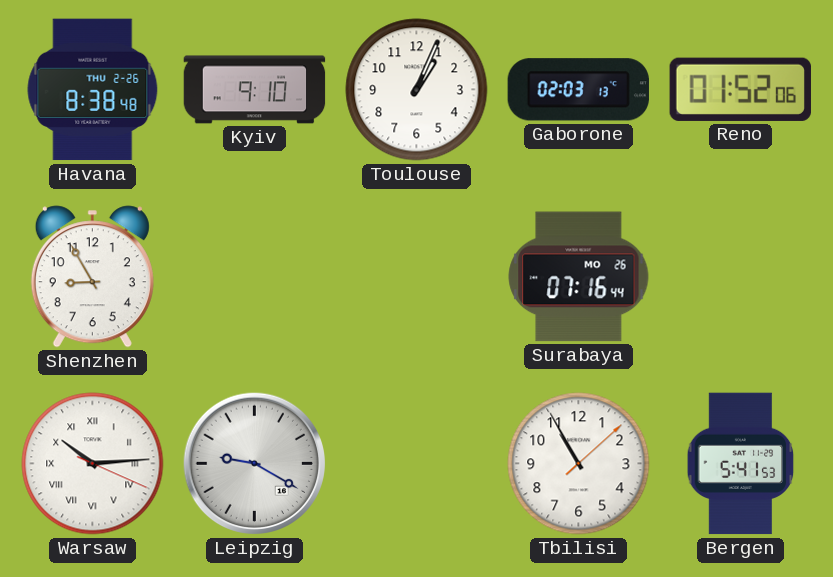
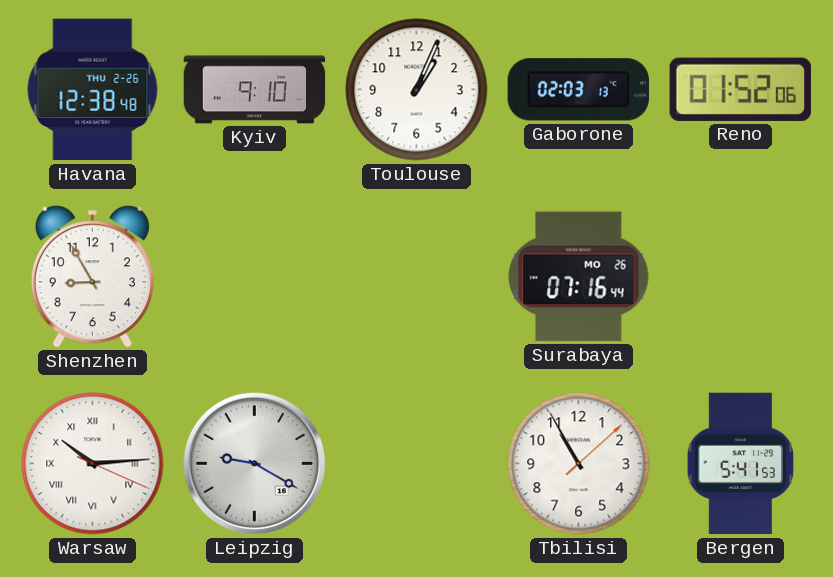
Havana: 8:38 -> 12:38
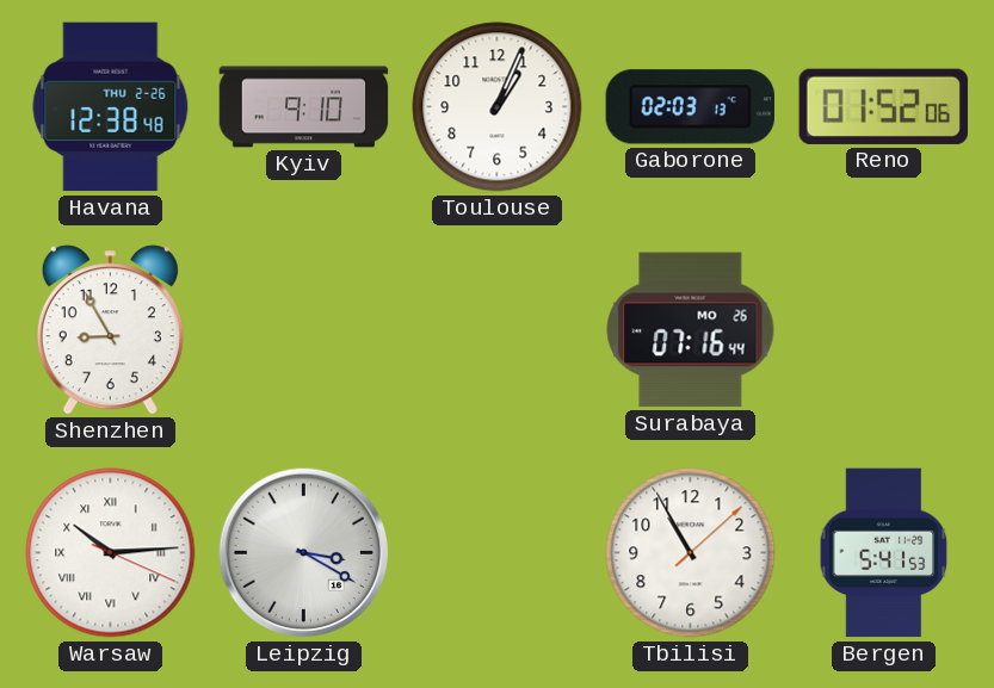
Leipzig: 9:20 -> 3:20
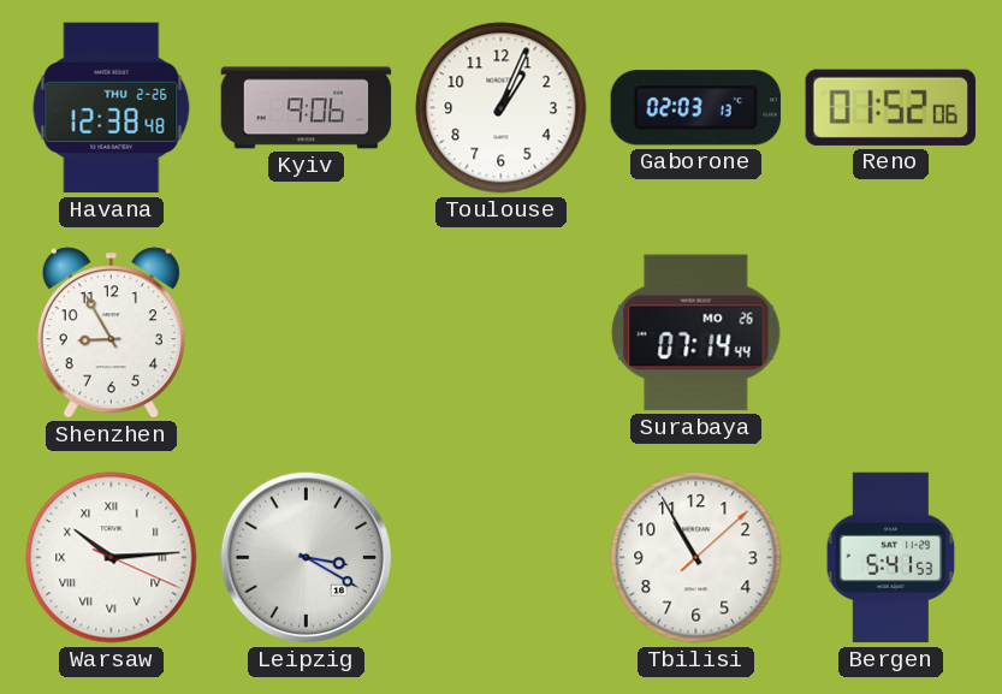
Kyiv: 9:10 -> 9:06
Surabaya: 07:16 -> 07:14
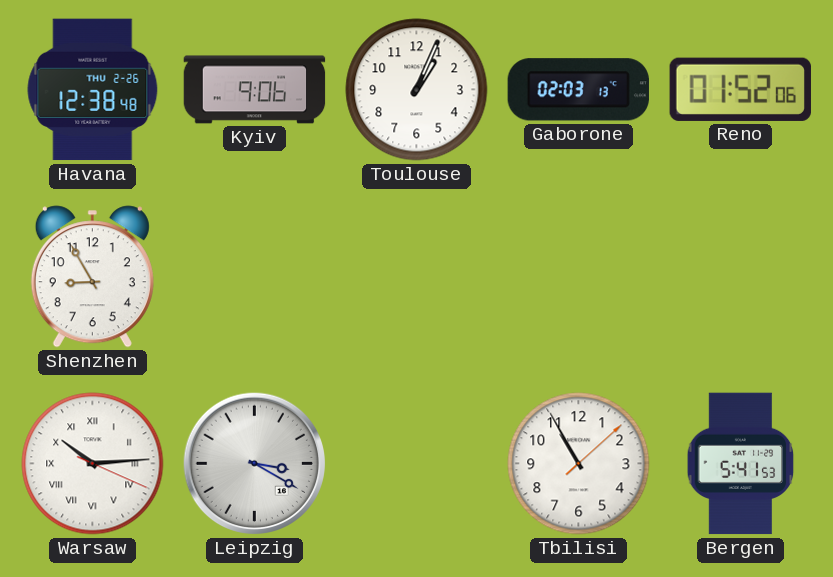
Surabaya: 07:14 -> none
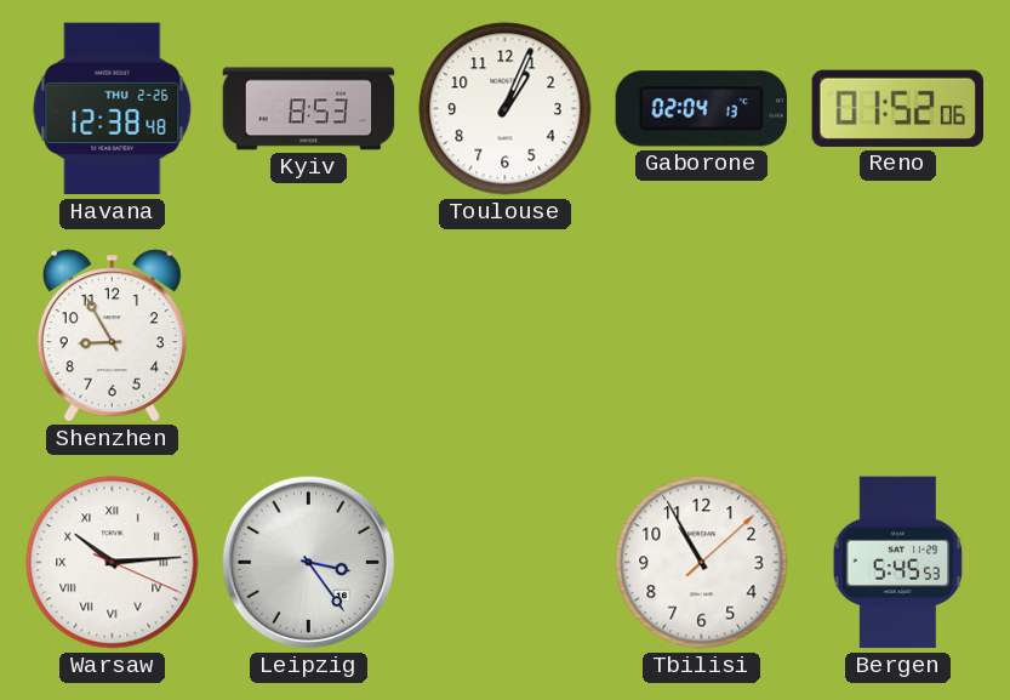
Kyiv: 9:06 -> 8:53
Gaborone: 02:03 -> 02:04
Leipzig: 3:20 -> 3:24
Bergen: 5:41 -> 5:45
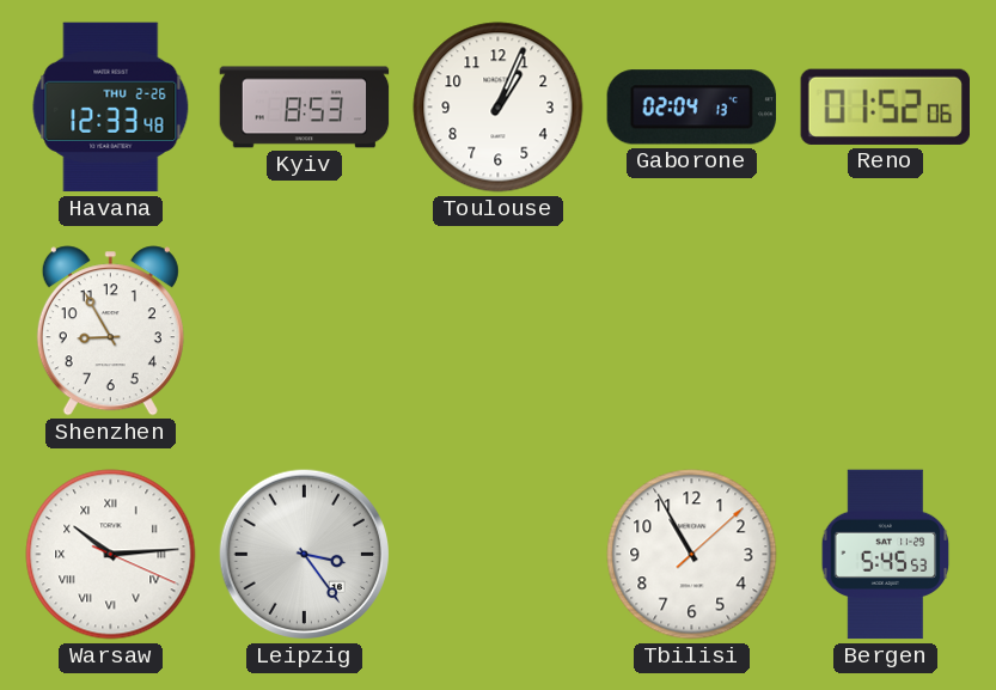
Havana: 12:38 -> 12:33
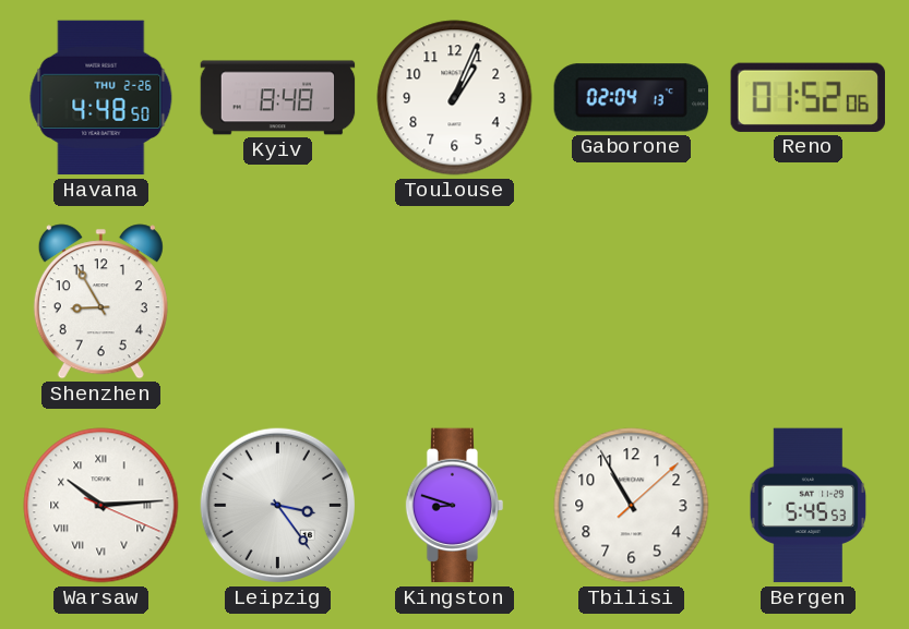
Havana: 12:33 -> 4:48
Kyiv: 8:53 -> 8:48
Kingston: none -> 8:48
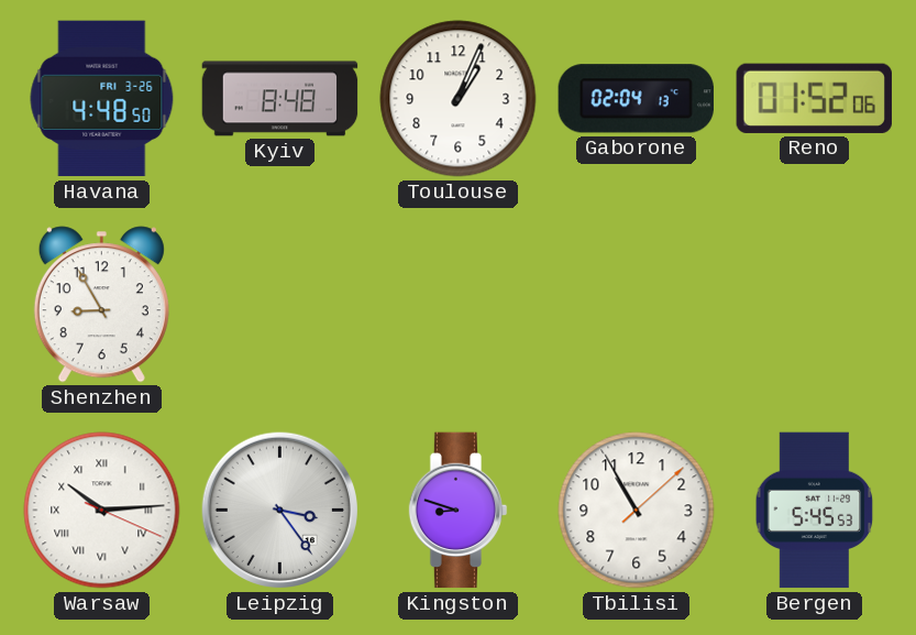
Havana date: THU 2-26 -> FRI 3-26
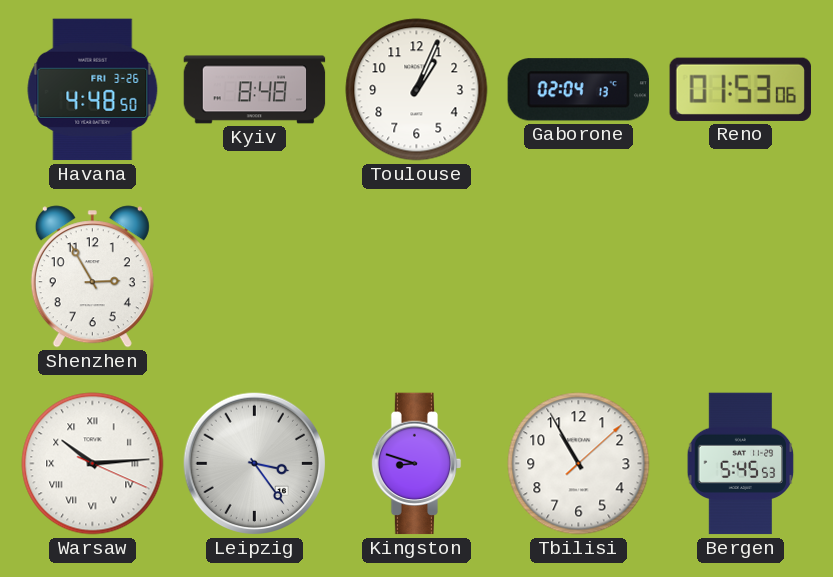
Reno: 01:52 -> 01:53
Shenzhen: 8:55 -> 2:55
